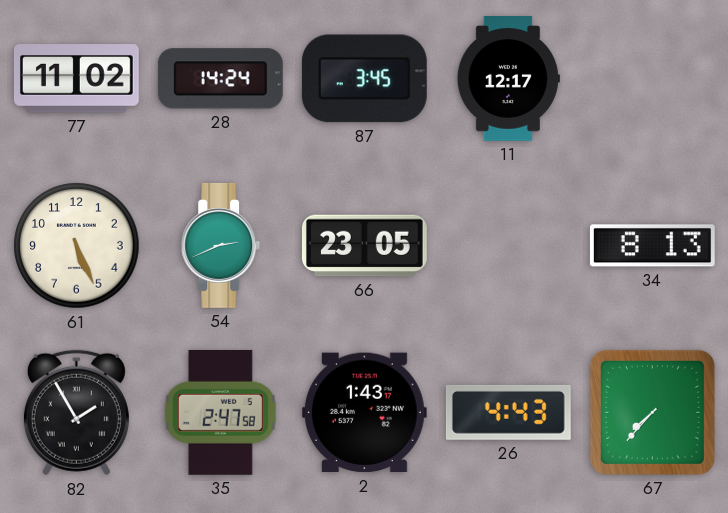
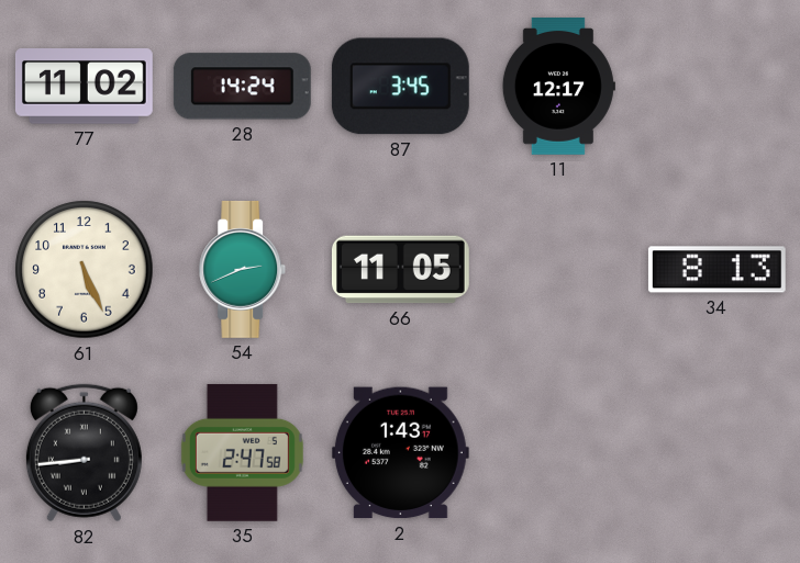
66: 23:05 -> 11:05
82: 1:55 -> 8:44
26: 4:43 -> none
67: 7:37 -> none
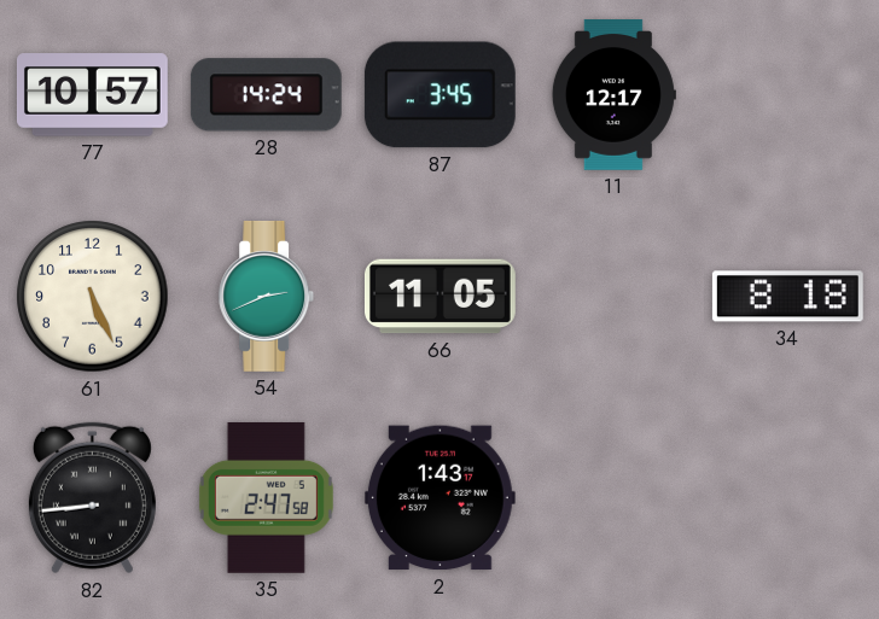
77: 11:02 -> 10:57
34: 8:13 -> 8:18
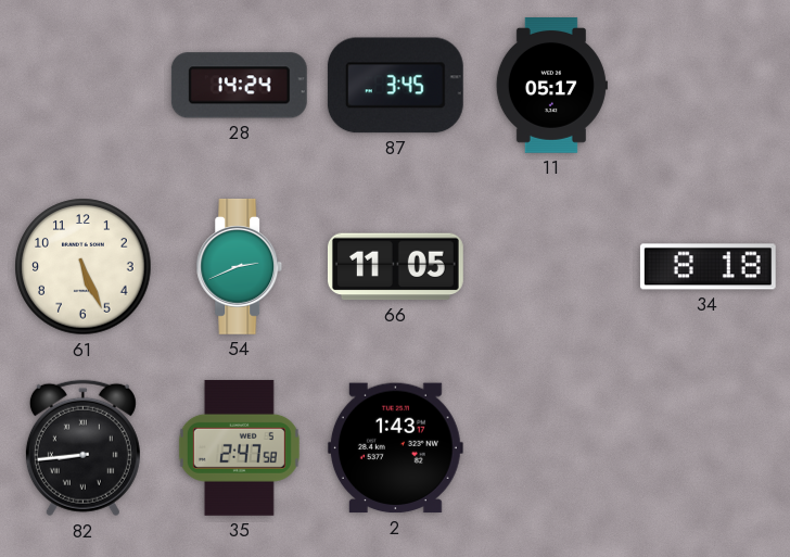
77: 10:57 -> none
11: 12:17 -> 05:17
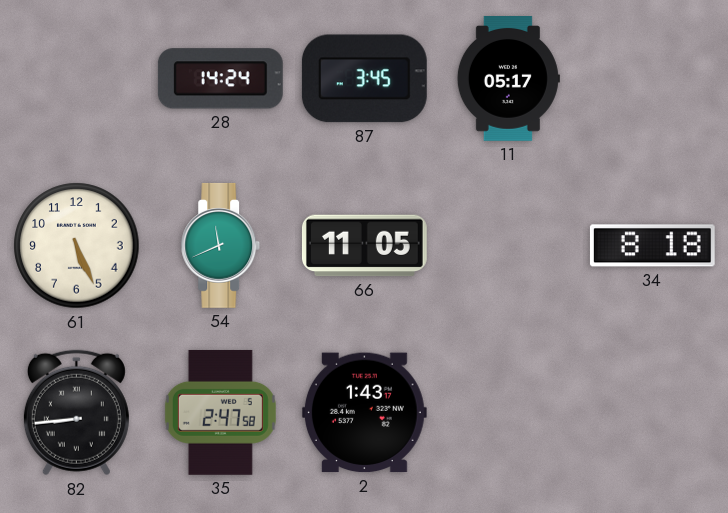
54: 2:41 -> 11:41
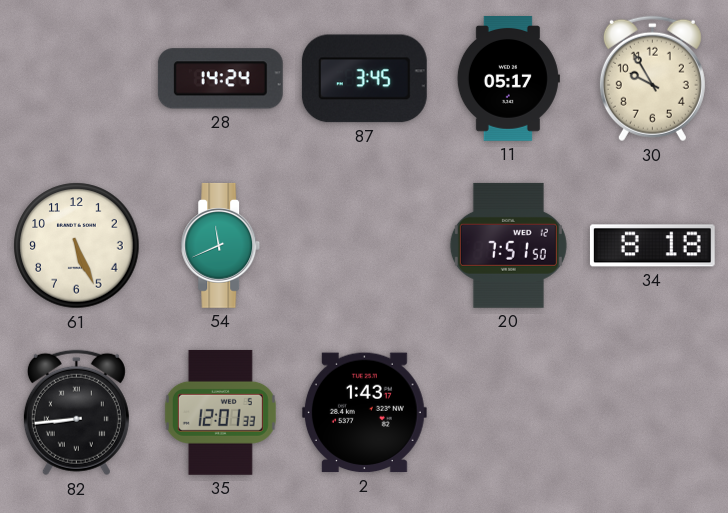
30: none -> 9:55
66: 11:05 -> none
20: none -> 7:51
35: 2:47 -> 12:01
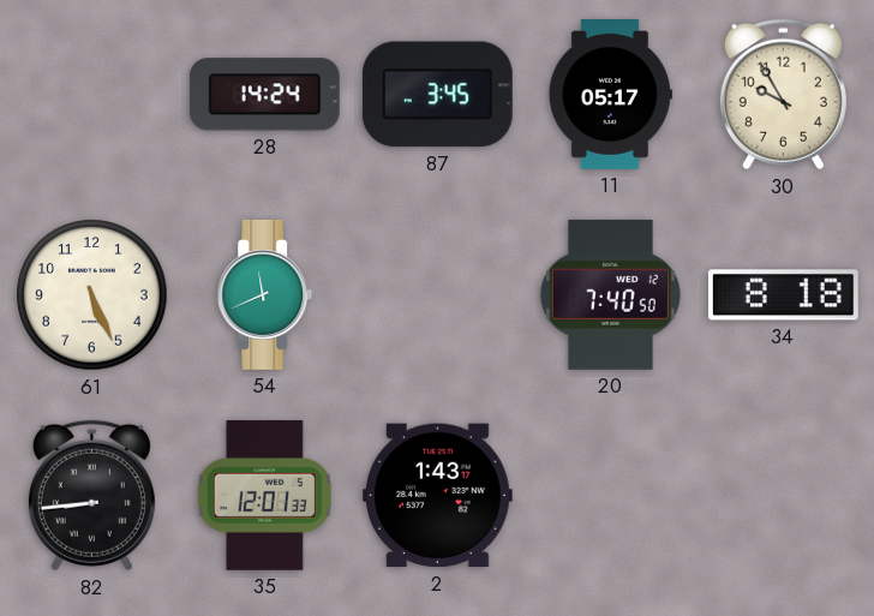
20: 7:51 -> 7:40
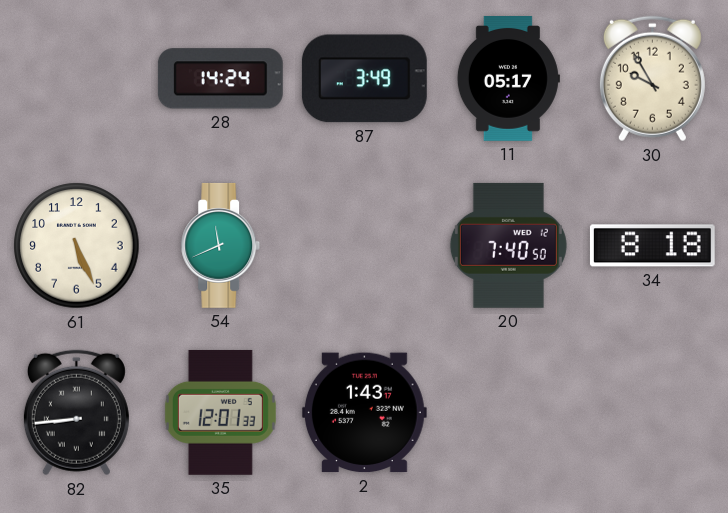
87: 3:45 -> 3:49
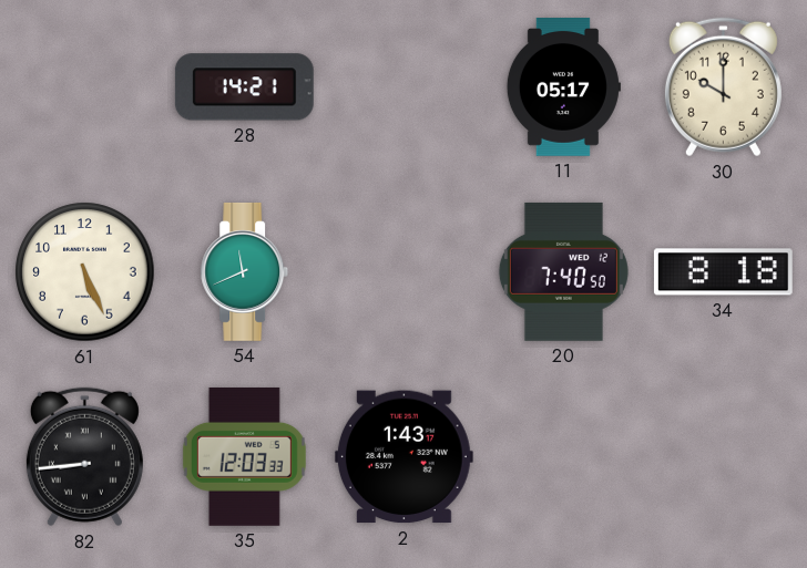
28: 14:24 -> 14:21
87: 3:49 -> none
30: 9:55 -> 10:00
35: 12:01 -> 12:03
